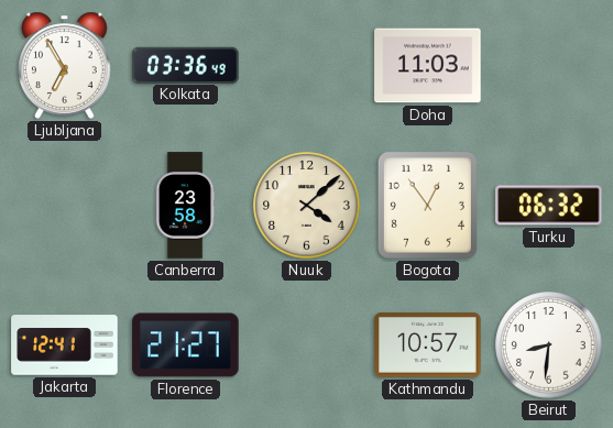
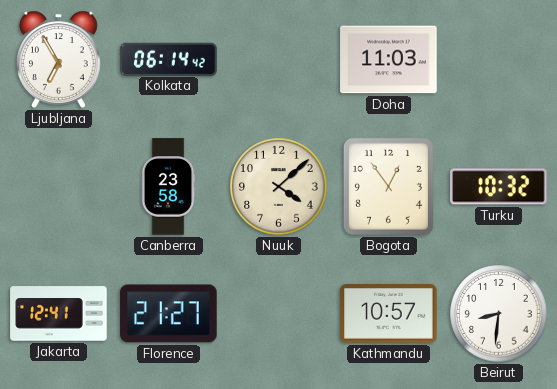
Kolkata: 03:36 -> 06:14
Turku: 06:32 -> 10:32
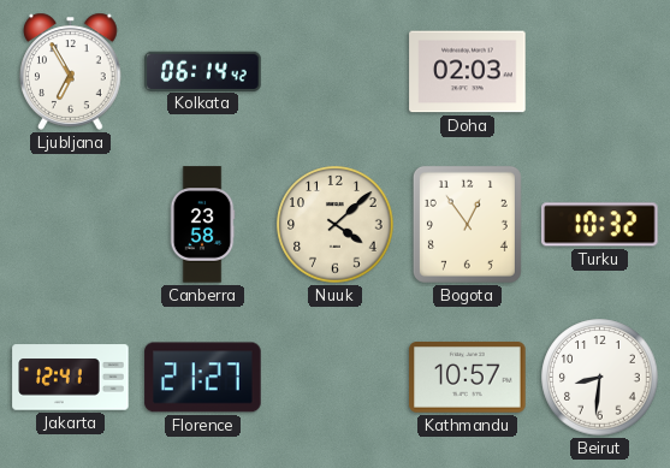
Doha: 11:03 -> 02:03
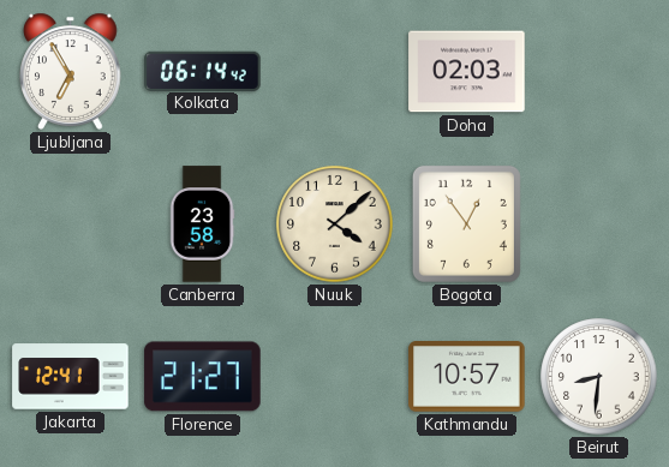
Turku: 10:32 -> none
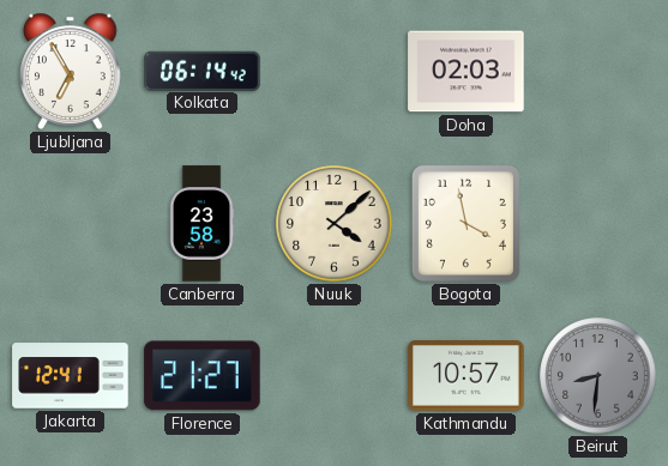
Bogota: 12:54 -> 3:58
Beirut dial: white -> grey
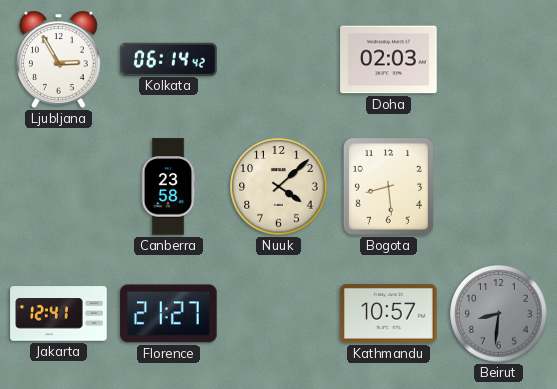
Ljubljana: 6:55 -> 2:55
Bogota: 3:58 -> 8:29
